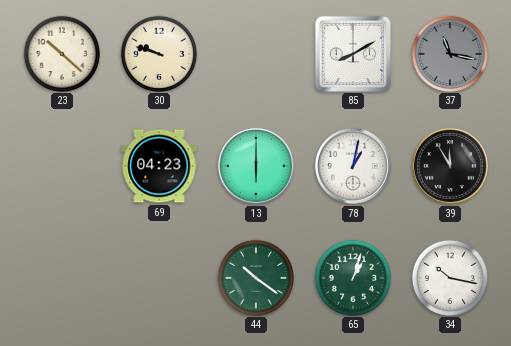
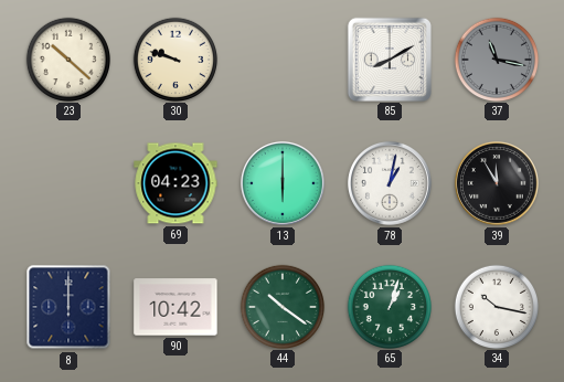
8: none -> 12:00
90: none -> 10:42
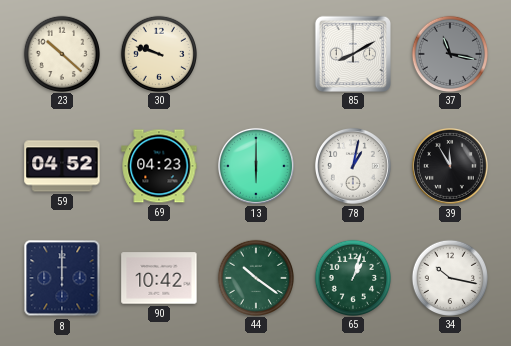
59: none -> 04:52
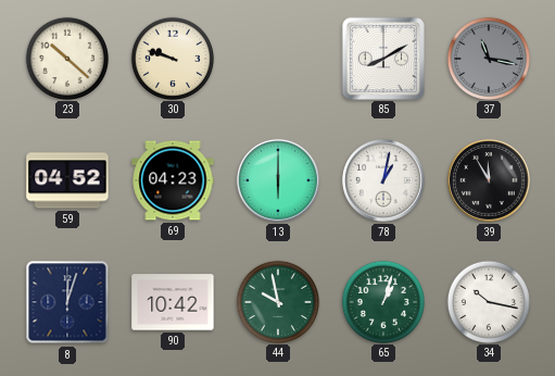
8: 12:00 -> 12:03
44: 10:21 -> 9:58
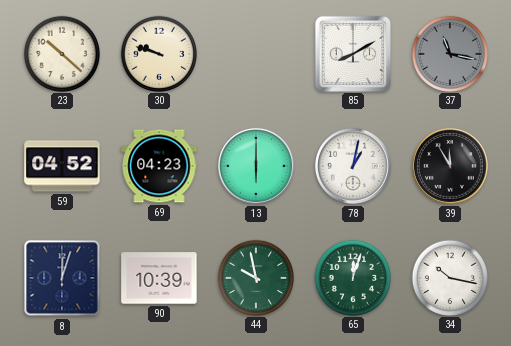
90: 10:42 -> 10:39
65: 1:03 -> 12:03
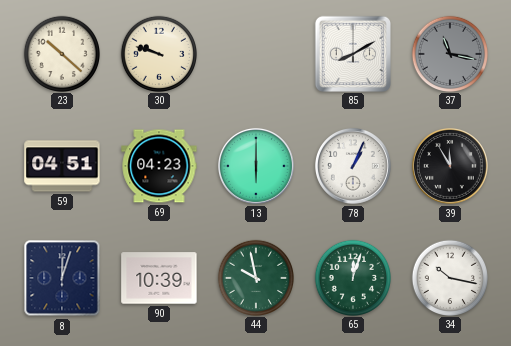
59: 04:52 -> 04:51
78: 1:02 -> 1:04
